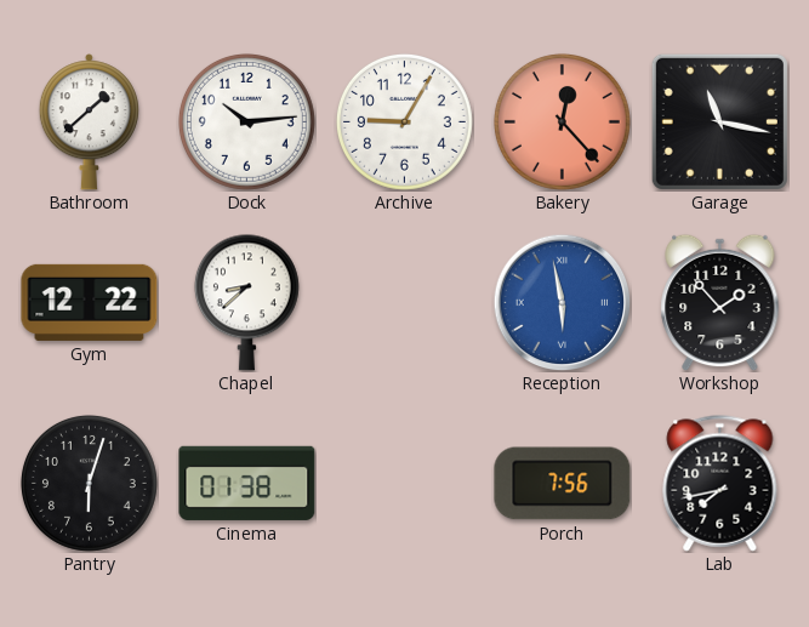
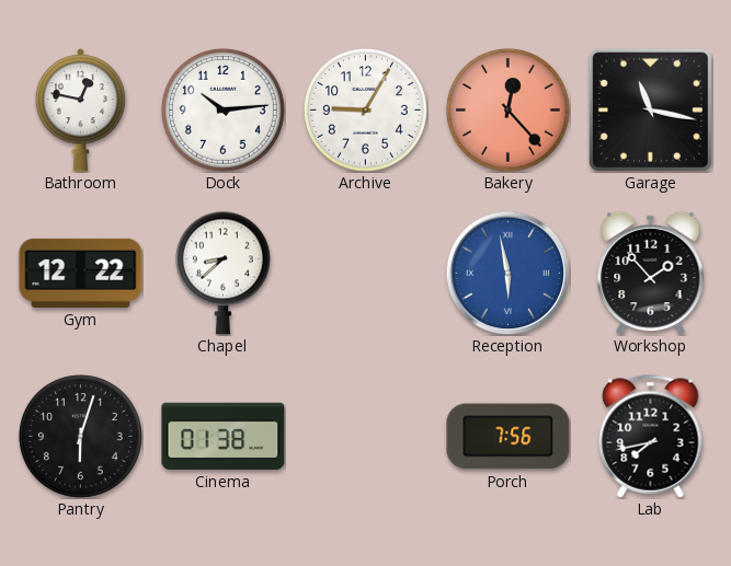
Bathroom: 1:38 -> 12:47
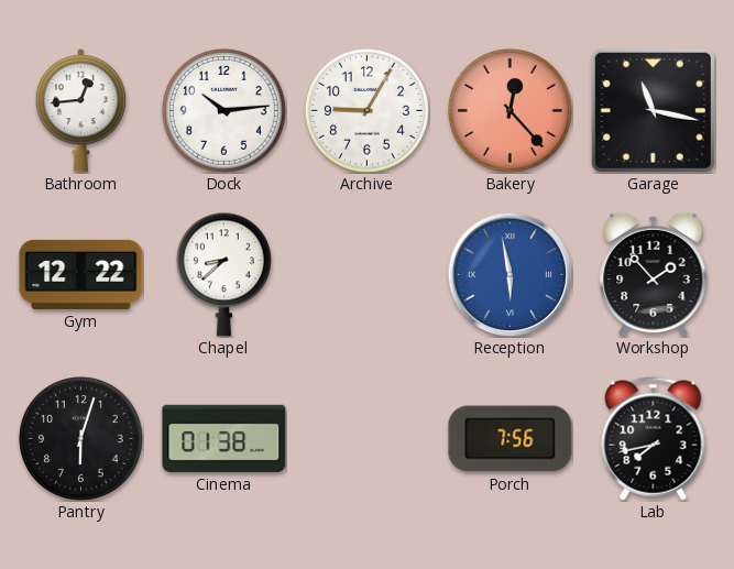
Bathroom: 12:47 -> 12:44
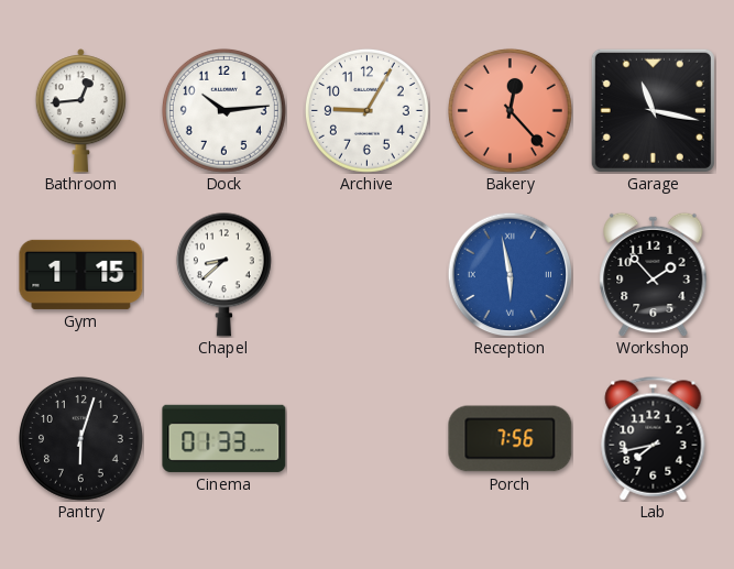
Gym: 12:22 -> 1:15
Cinema: 01:38 -> 01:33
